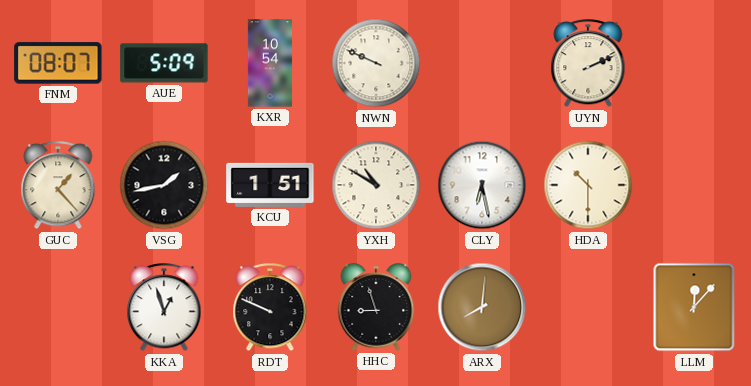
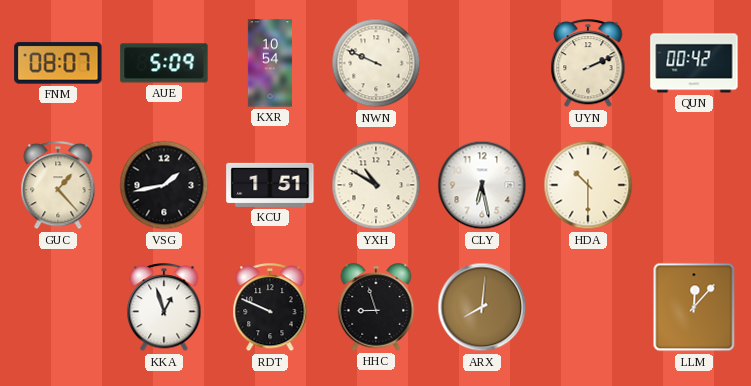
QUN: none -> 00:42
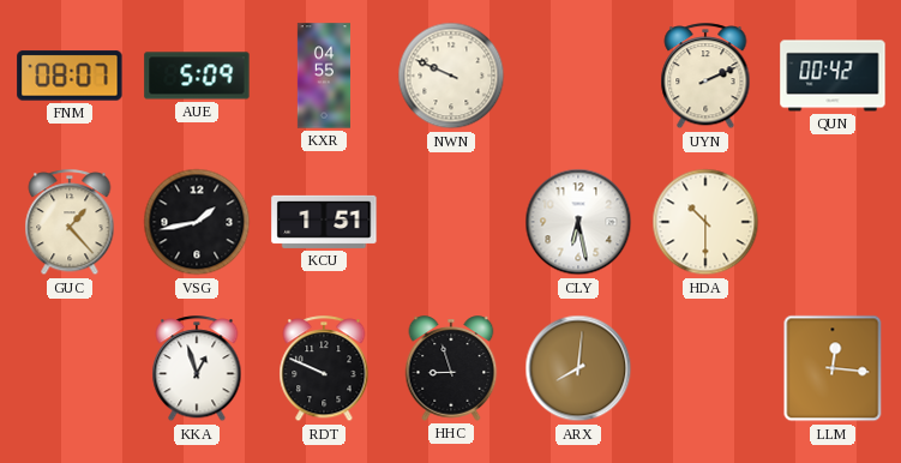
KXR: 10:54 -> 04:55
YXH: 10:50 -> none
LLM: 12:07 -> 12:16
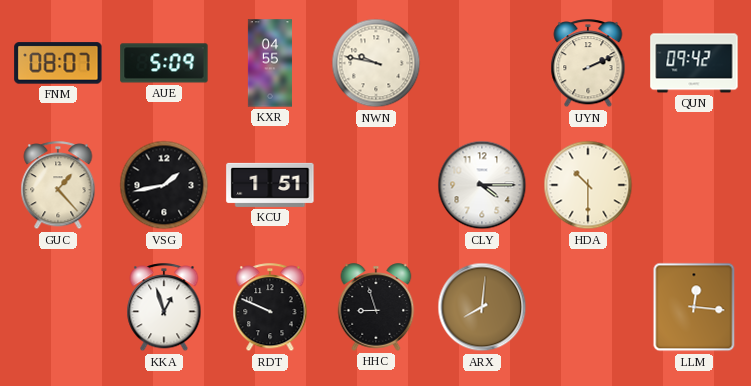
NWN: 9:49 -> 9:47
QUN: 00:42 -> 09:42
CLY: 6:28 -> 4:15
